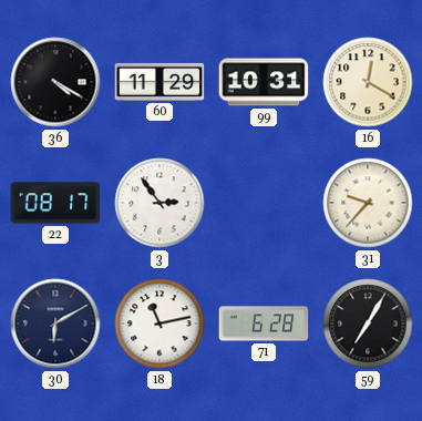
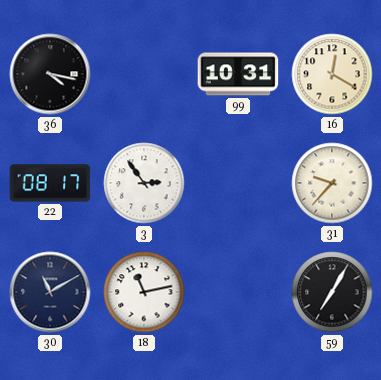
36: 4:20 -> 4:17
60: 11:29 -> none
30: 6:10 -> 11:10
71: 6:28 -> none
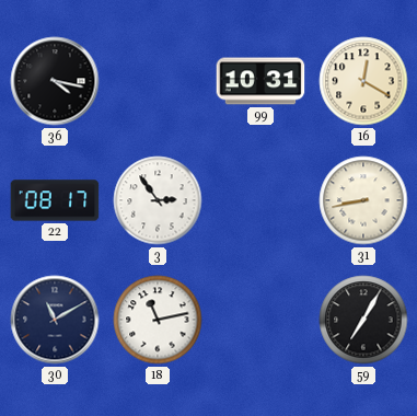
31: 9:37 -> 8:43
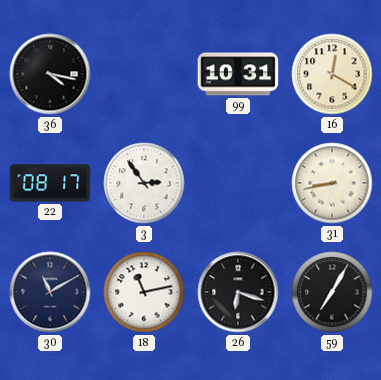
26: none -> 6:18
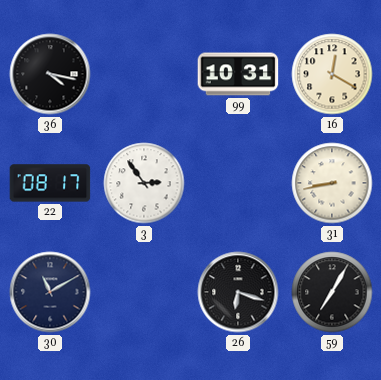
18: 11:13 -> none
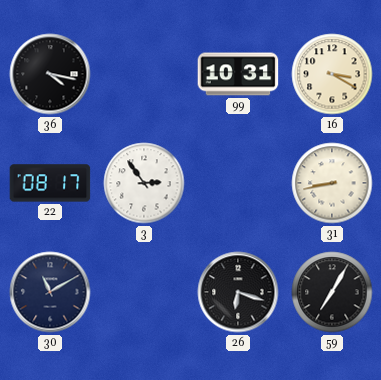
16: 12:20 -> 3:20
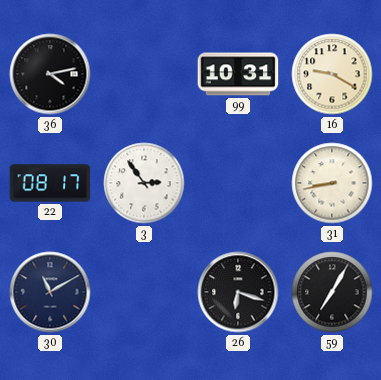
36: 4:17 -> 4:13
16: 3:20 -> 9:20
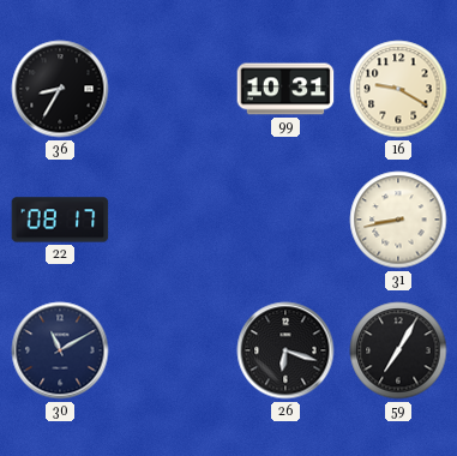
36: 4:13 -> 8:35
3: 2:54 -> none
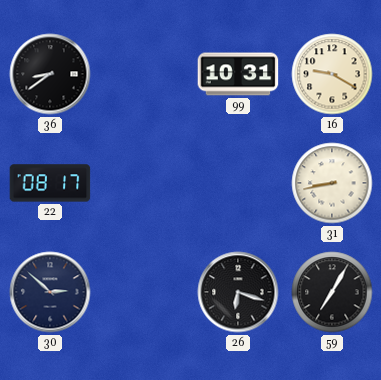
36: 8:35 -> 8:39
30: 11:10 -> 2:52
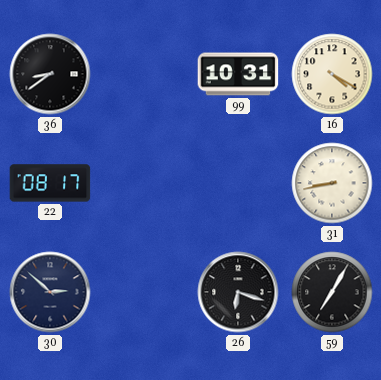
16: 9:20 -> 4:20
